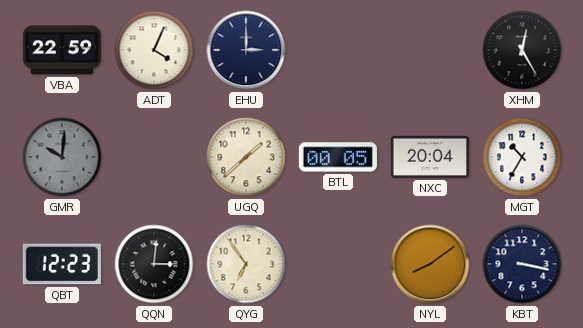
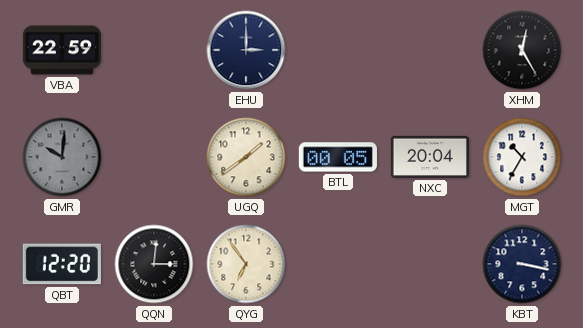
ADT: 4:04 -> none
UGQ: 1:38 -> 1:39
QBT: 12:23 -> 12:20
NYL: 8:09 -> none
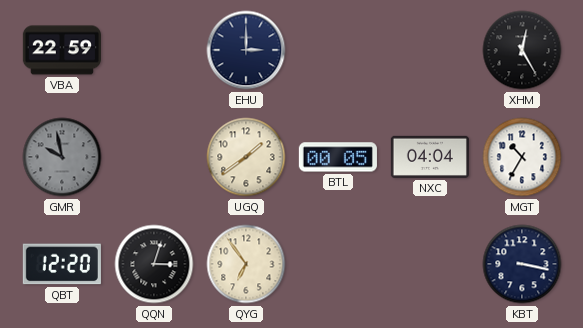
GMR: 10:01 -> 9:58
NXC: 20:04 -> 04:04
QQN: 3:01 -> 3:03
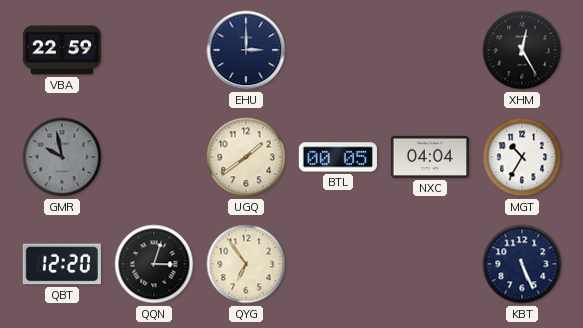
KBT: 3:17 -> 5:26
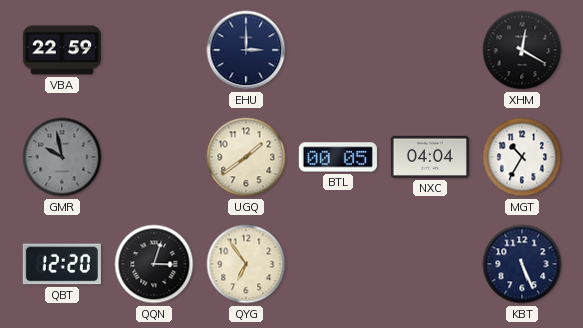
XHM: 12:25 -> 12:20
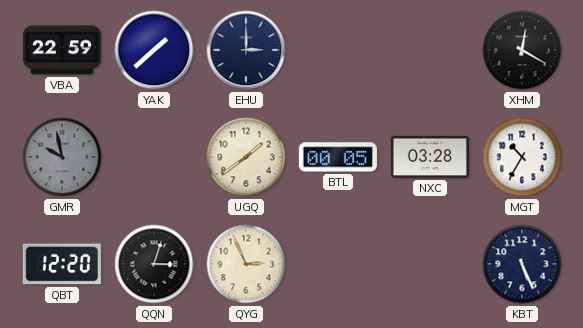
YAK: none -> 1:38
NXC: 04:04 -> 03:28
QYG: 6:54 -> 2:56
